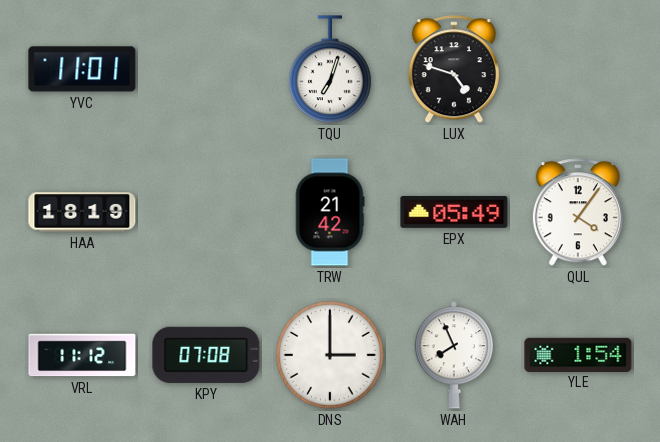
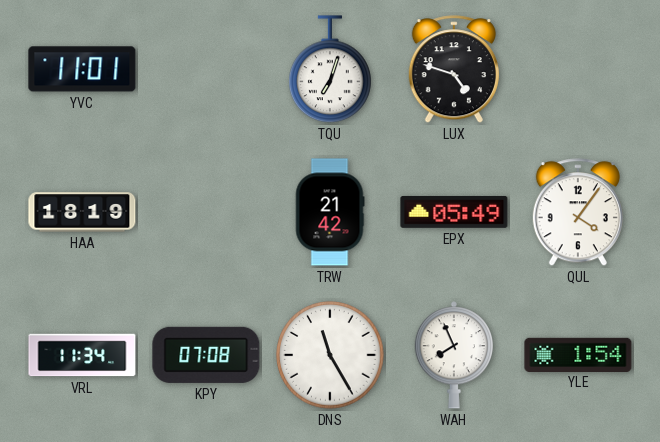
VRL: 11:12 -> 11:34
DNS: 3:00 -> 11:25
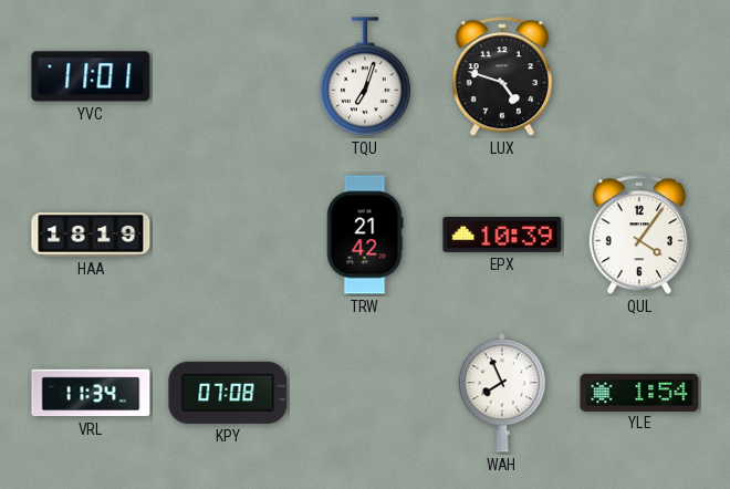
EPX: 05:49 -> 10:39
DNS: 11:25 -> none
